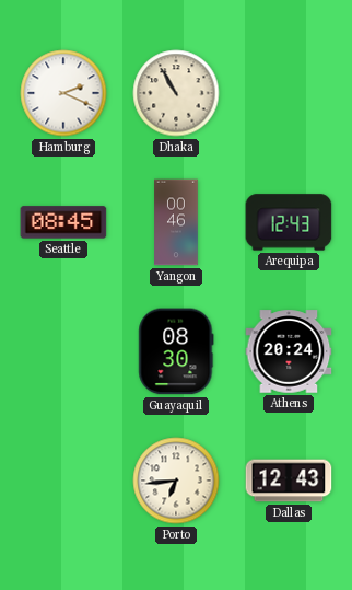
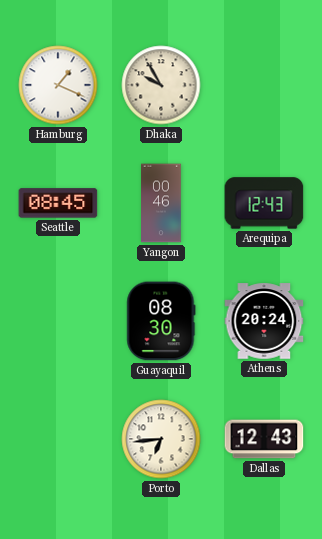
Hamburg: 2:19 -> 1:19
Dhaka: 10:55 -> 9:55
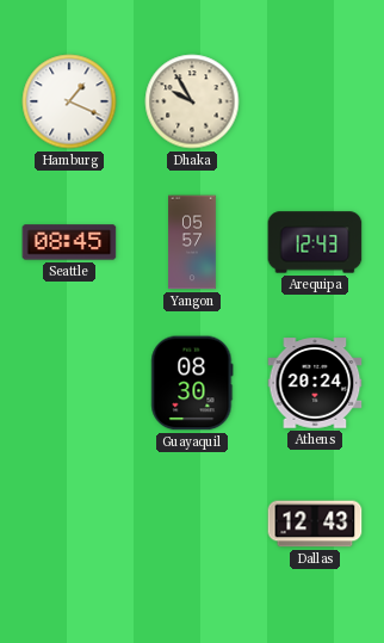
Yangon: 00:46 -> 05:57
Porto: 6:44 -> none
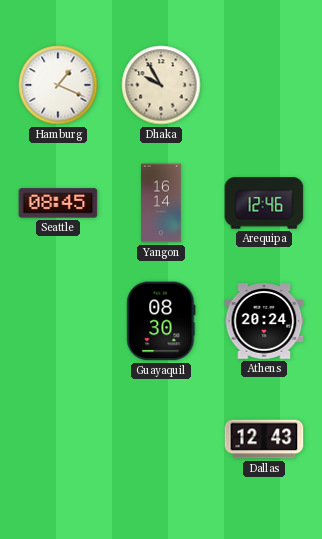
Yangon: 05:57 -> 16:14
Arequipa: 12:43 -> 12:46
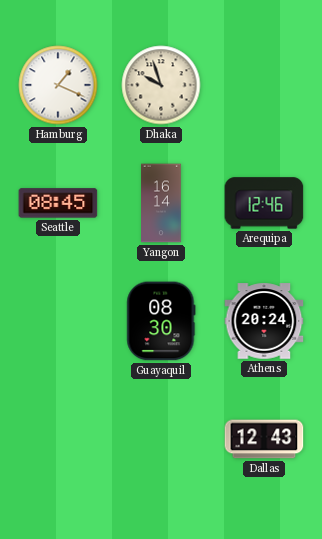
Dhaka: 9:55 -> 9:57
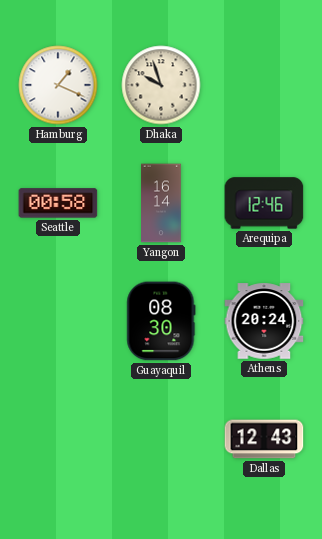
Seattle: 08:45 -> 00:58
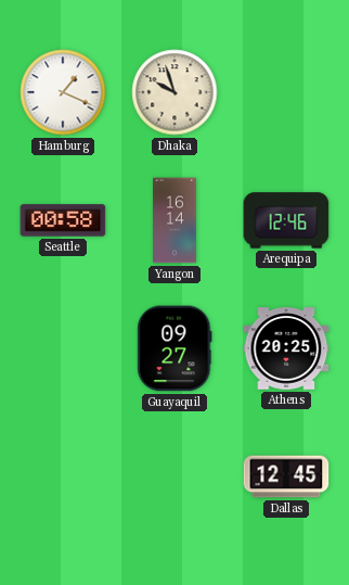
Guayaquil: 08:30 -> 09:27
Athens: 20:24 -> 20:25
Dallas: 12:43 -> 12:45
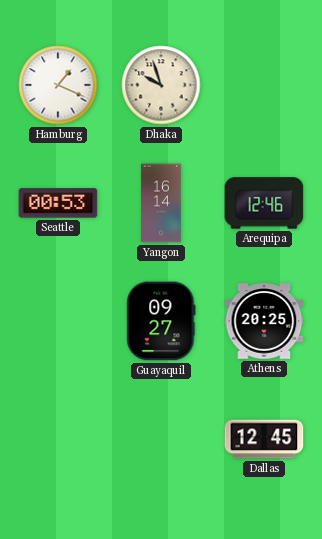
Seattle: 00:58 -> 00:53
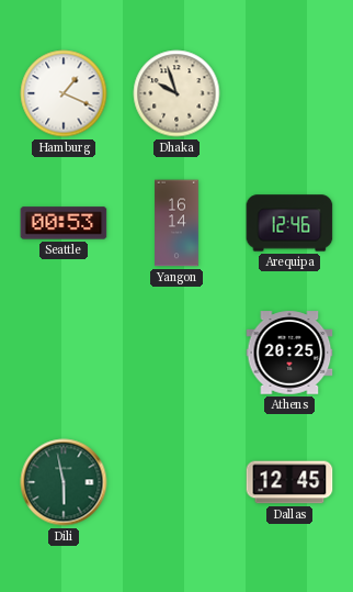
Guayaquil: 09:27 -> none
Dili: none -> 5:58
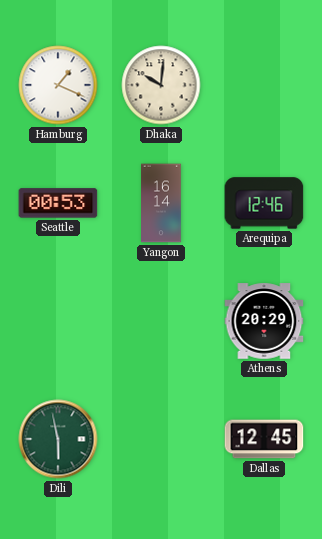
Dhaka: 9:57 -> 10:01
Athens: 20:25 -> 20:29
